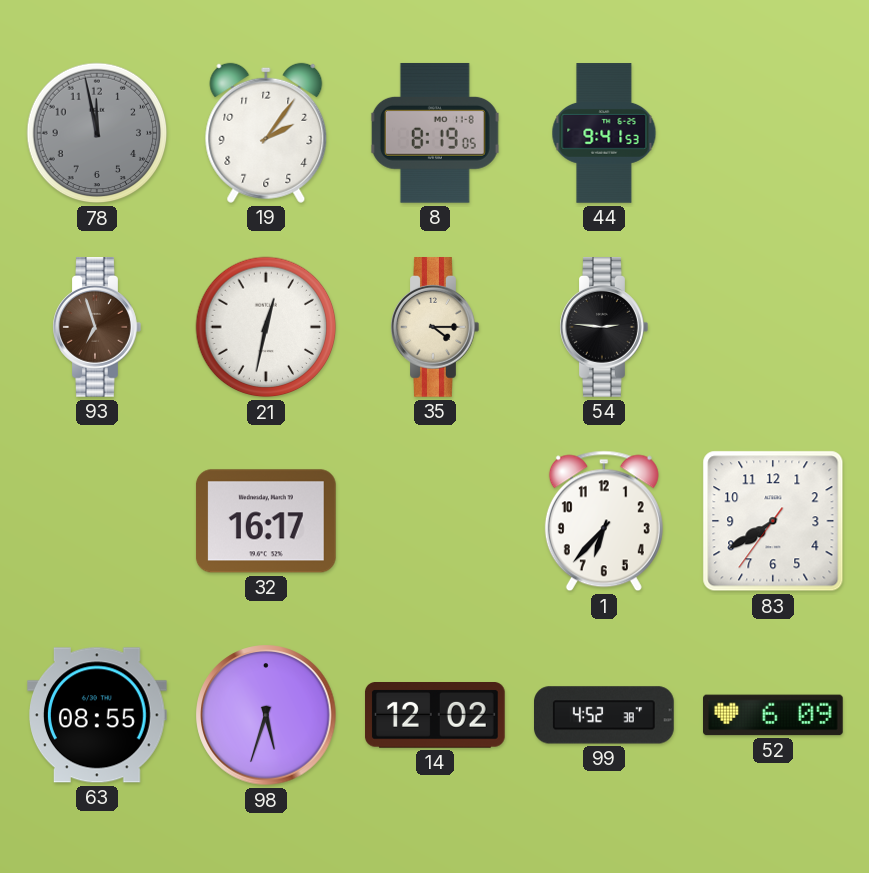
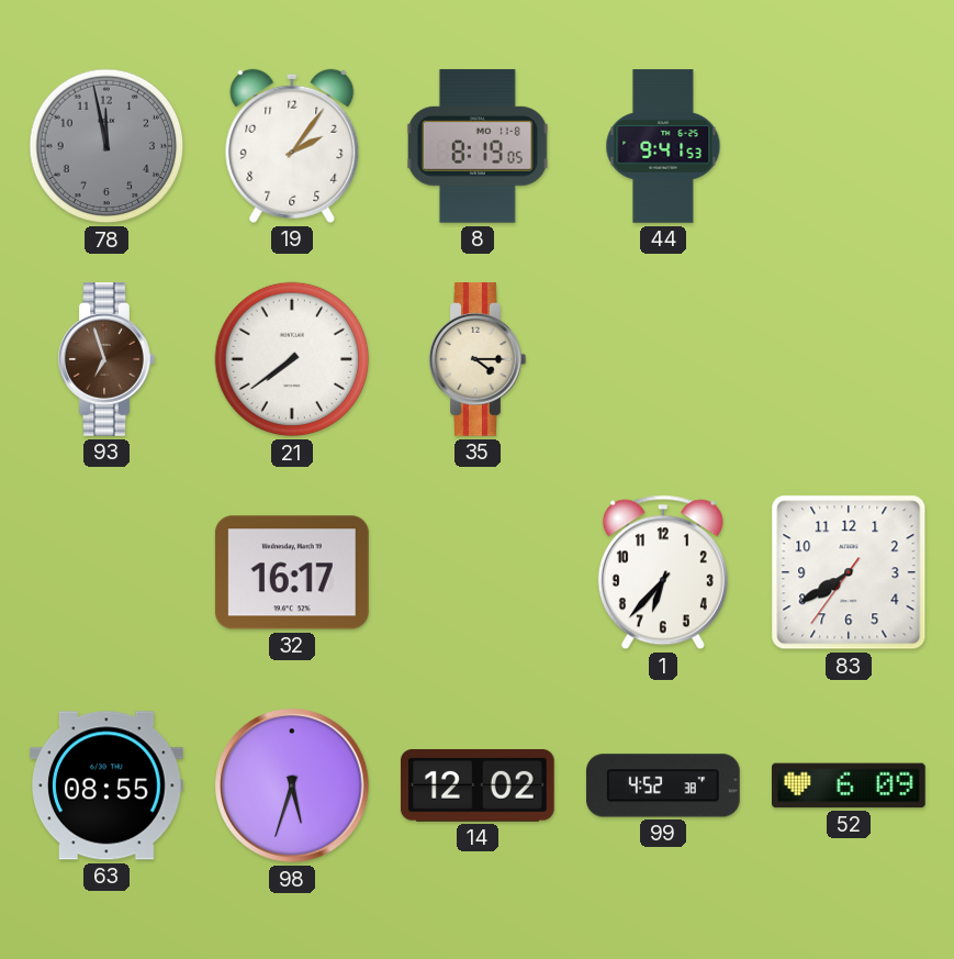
21: 12:32 -> 7:39
54: 2:46 -> none
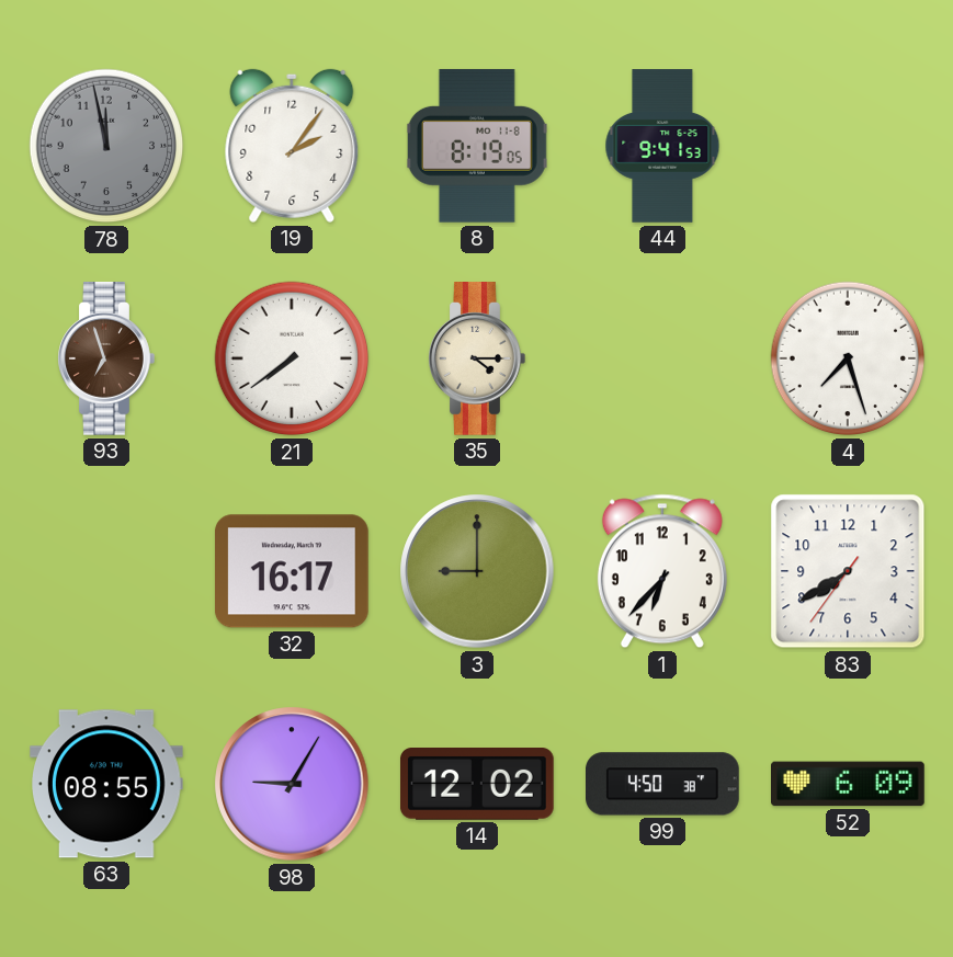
4: none -> 7:27
3: none -> 9:00
98: 5:33 -> 9:05
99: 4:52 -> 4:50
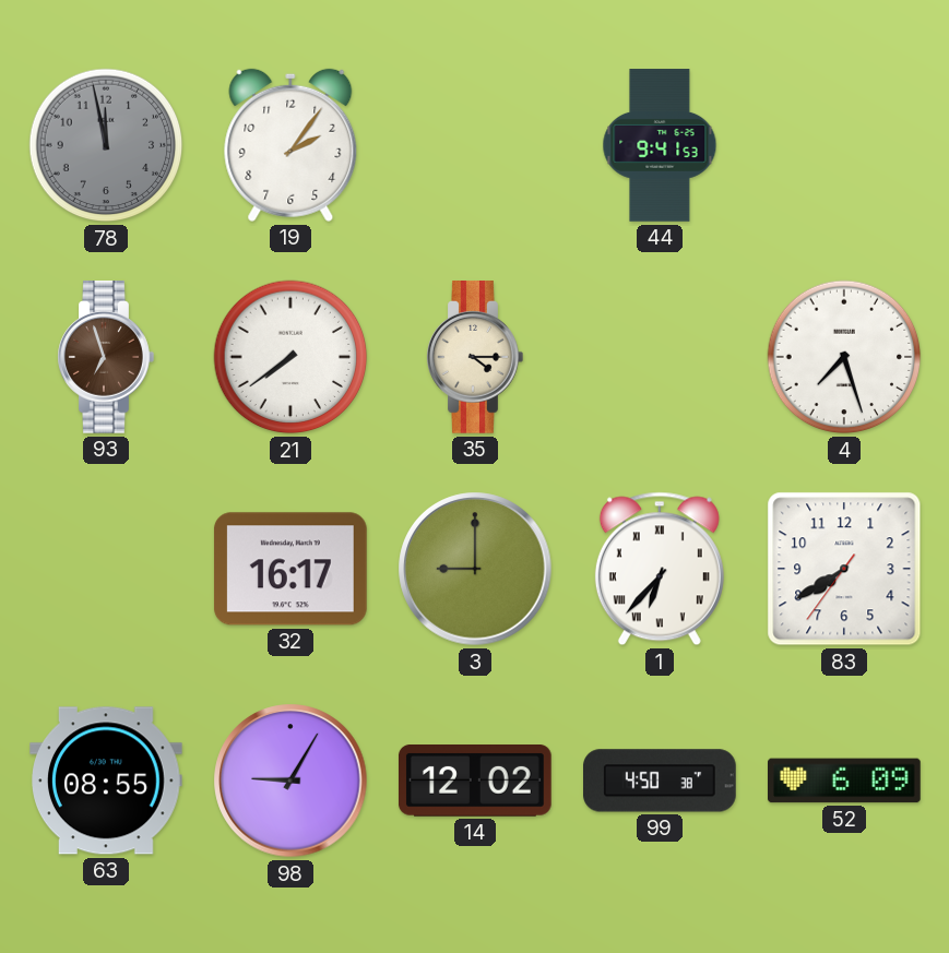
8: 8:19 -> none
1 numerals: Arabic -> Roman
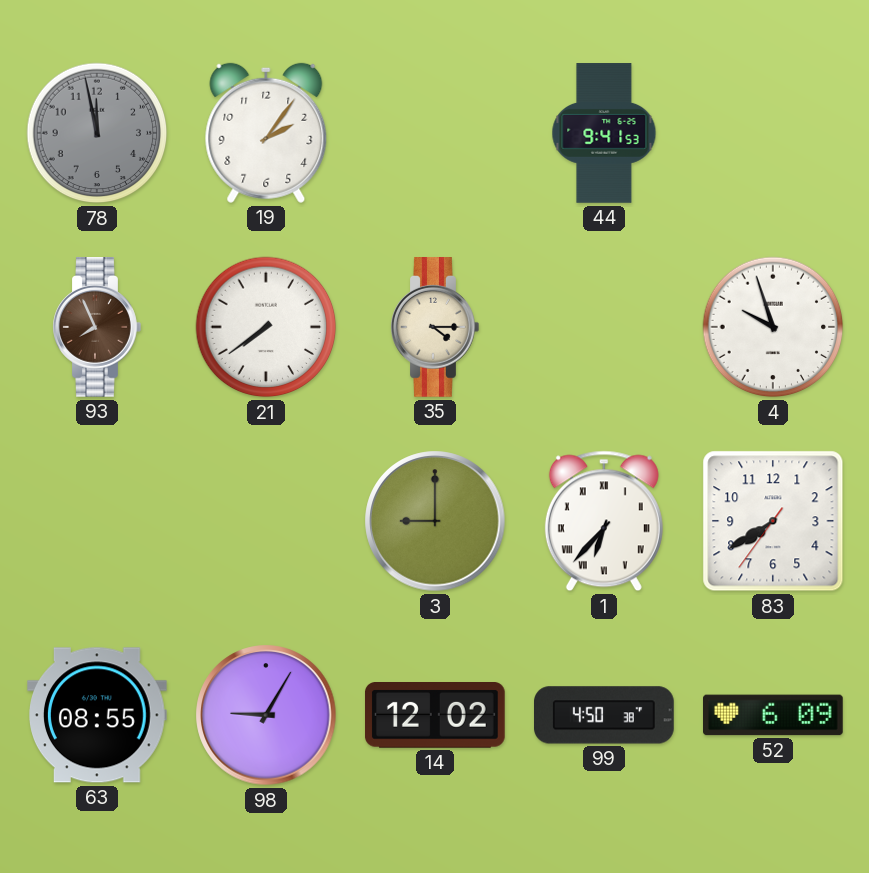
93: 6:57 -> 7:56
4: 7:27 -> 9:57
32: 16:17 -> none
